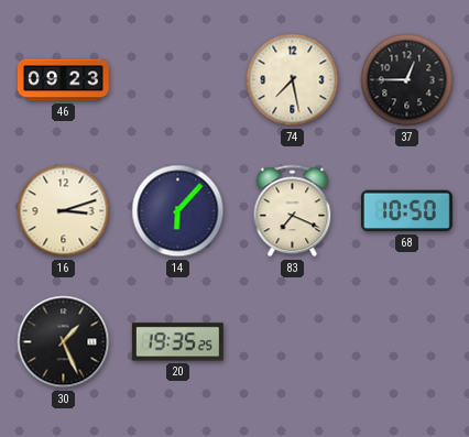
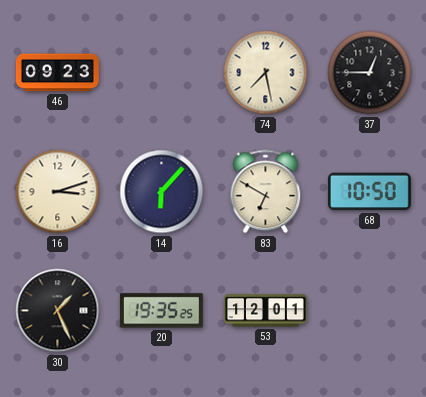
83: 7:19 -> 6:50
53: none -> 12:01
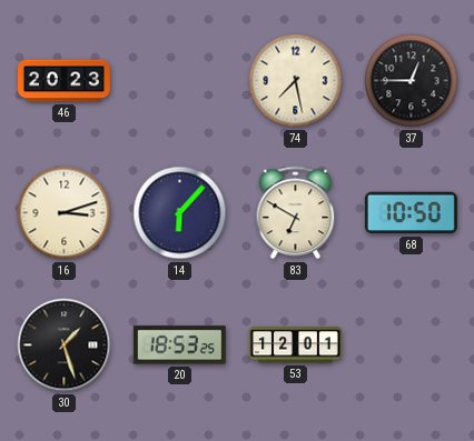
46: 09:23 -> 20:23
30: 1:26 -> 1:27
20: 19:35 -> 18:53
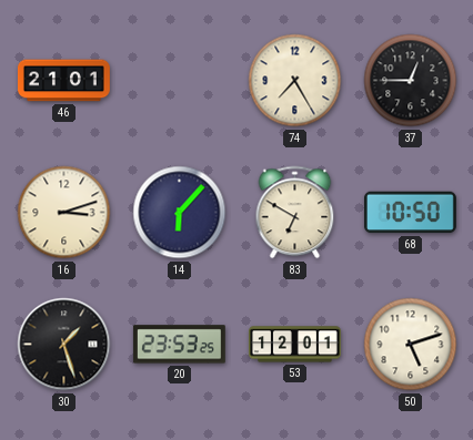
46: 20:23 -> 21:01
74: 7:28 -> 7:25
20: 18:53 -> 23:53
50: none -> 5:12
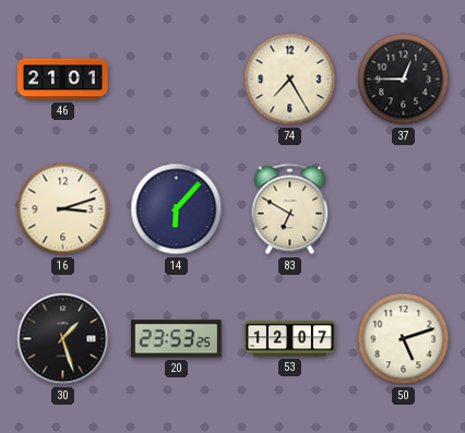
68: 10:50 -> none
53: 12:01 -> 12:07
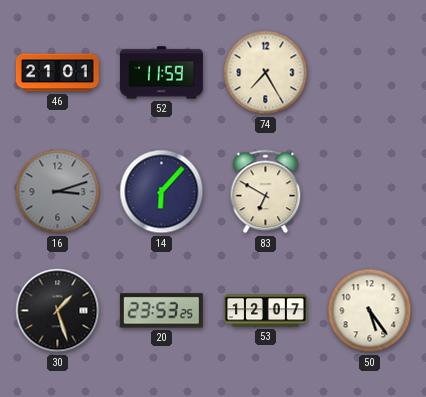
52: none -> 11:59
37: 12:45 -> none
16 dial: cream -> grey
50: 5:12 -> 5:24
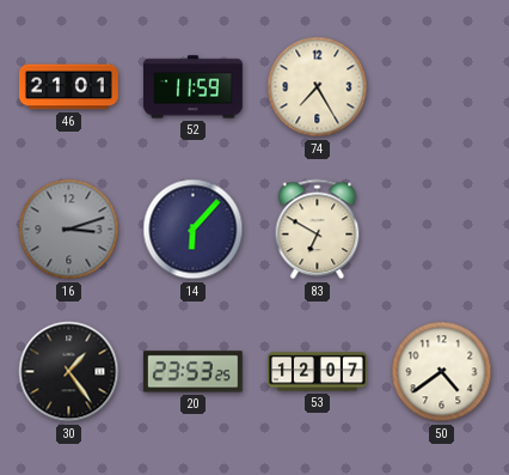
30: 1:27 -> 1:24
50: 5:24 -> 4:39
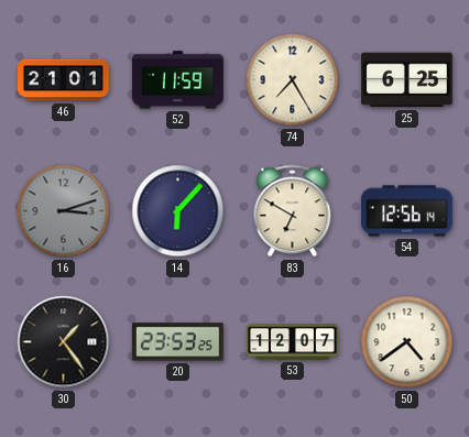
25: none -> 6:25
54: none -> 12:56
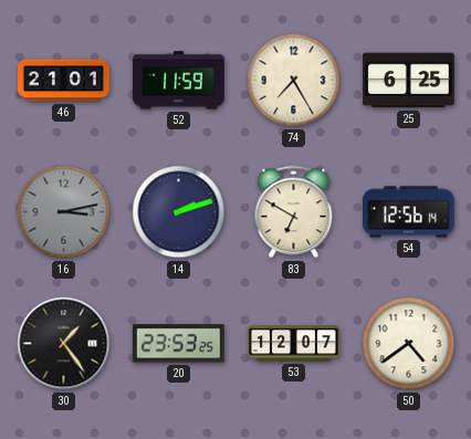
16: 3:12 -> 3:13
14: 6:07 -> 2:12
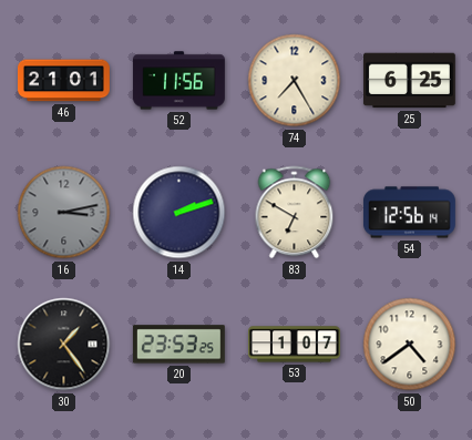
52: 11:59 -> 11:56
53: 12:07 -> 1:07
